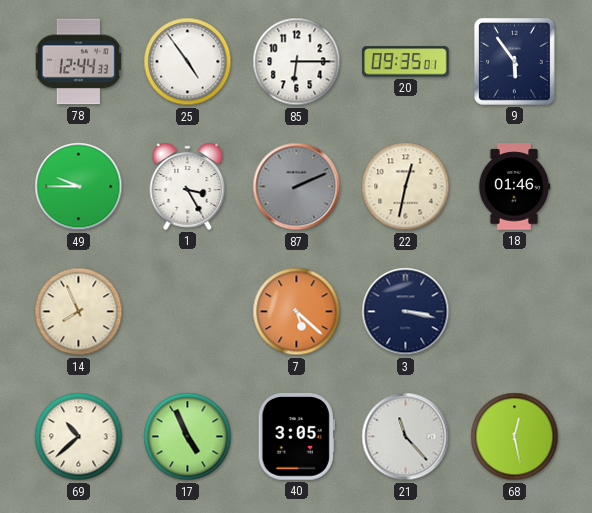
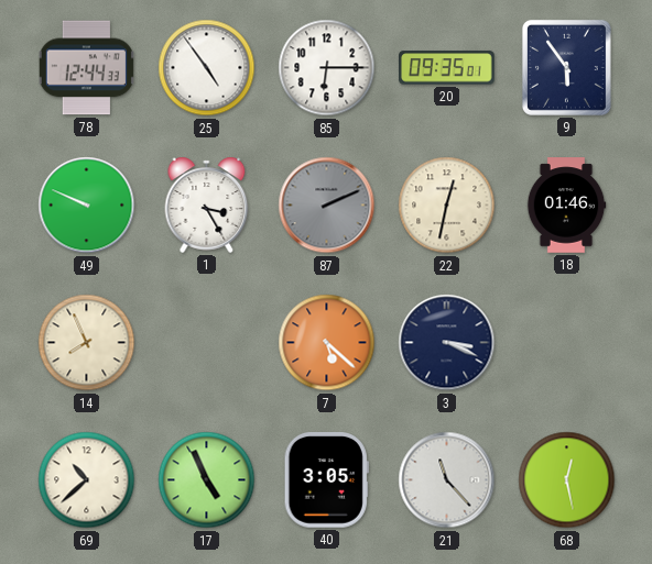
49: 9:45 -> 9:49
3: 3:17 -> 3:19
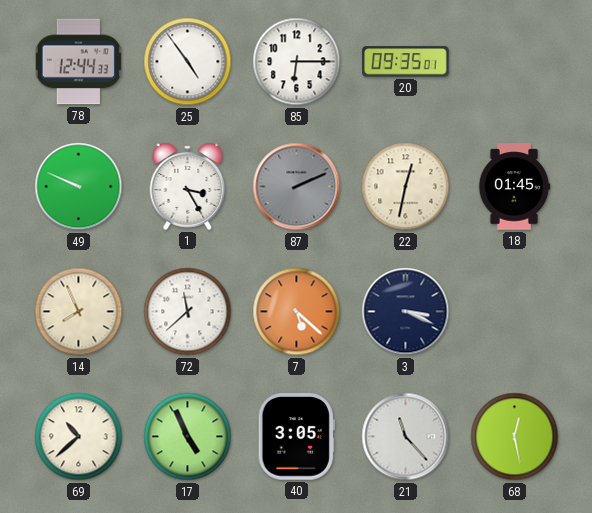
9: 5:54 -> none
18: 01:46 -> 01:45
72: none -> 11:38
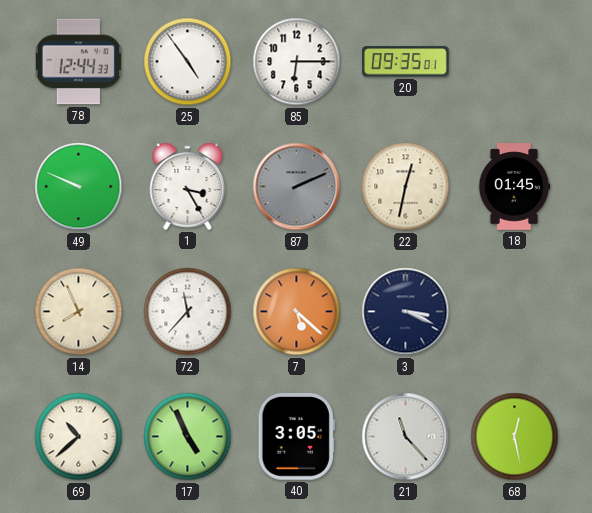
72: 11:38 -> 11:37
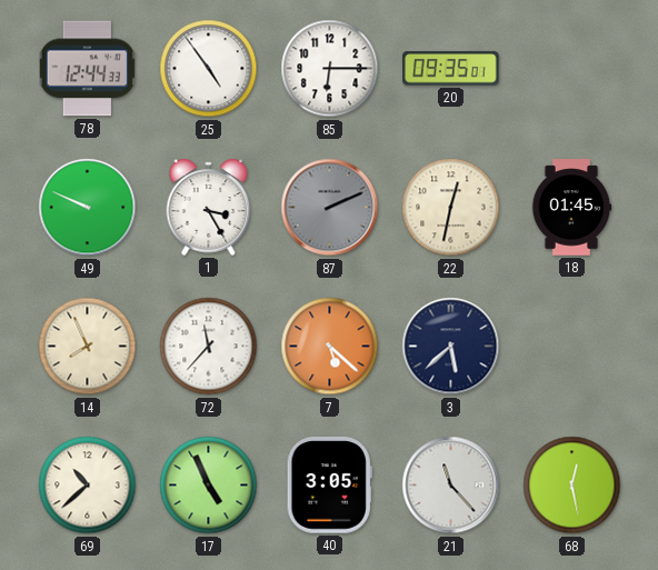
3: 3:19 -> 5:38
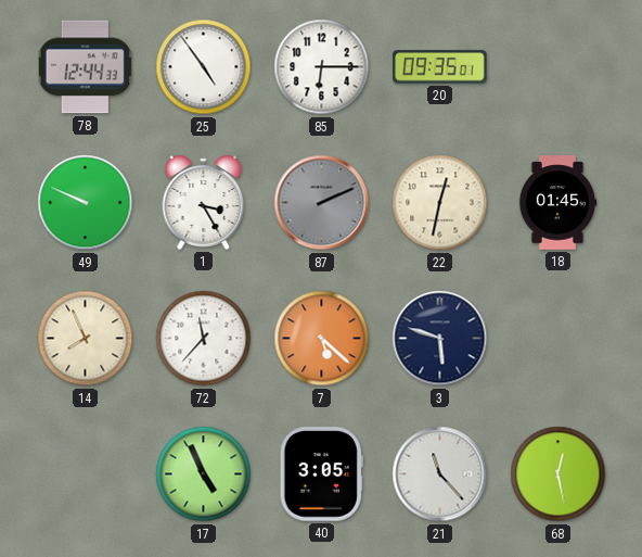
3: 5:38 -> 5:48
69: 10:38 -> none
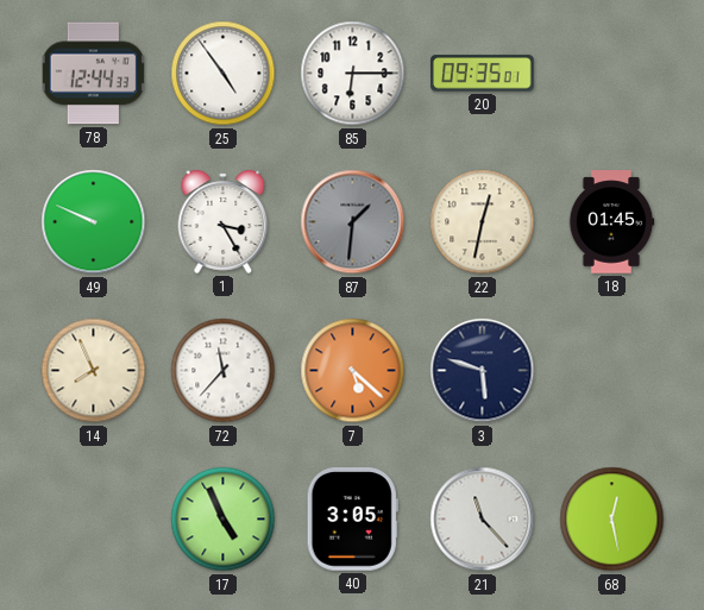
87: 2:11 -> 1:31
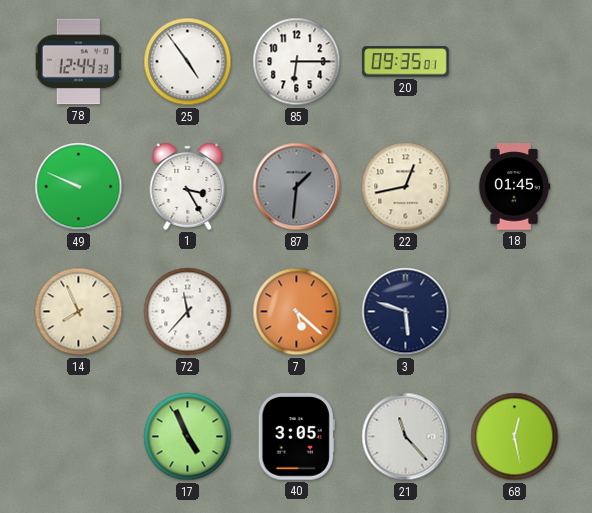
22: 12:32 -> 12:43
